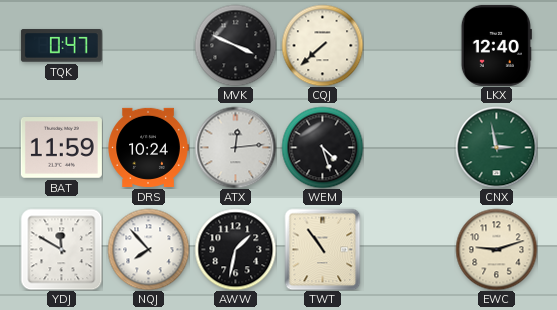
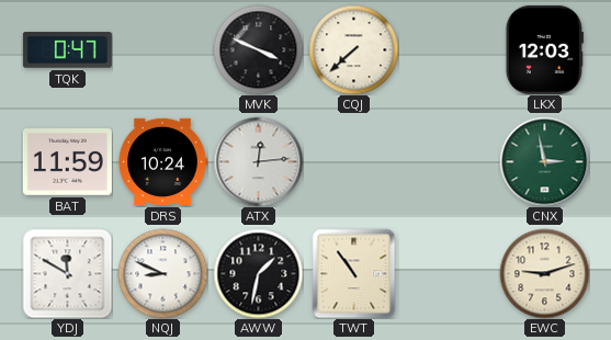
LKX: 12:40 -> 12:03
WEM: 4:27 -> none
NQJ: 7:53 -> 8:49
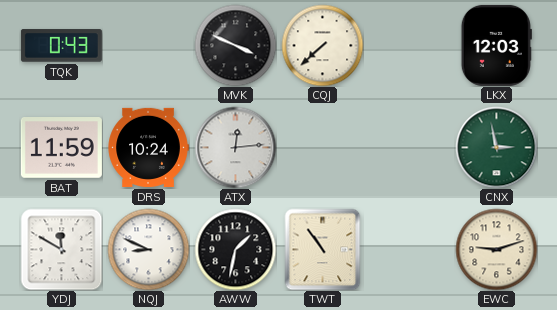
TQK: 0:47 -> 0:43
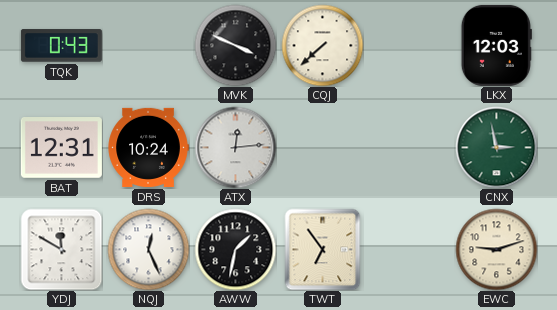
BAT: 11:59 -> 12:31
NQJ: 8:49 -> 12:26
TWT: 10:54 -> 6:54
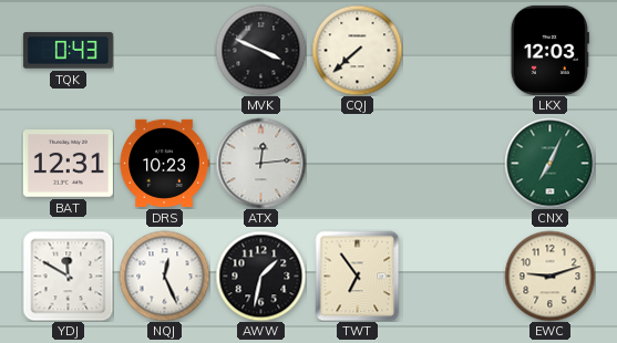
DRS: 10:24 -> 10:23
CNX: 2:58 -> 7:04
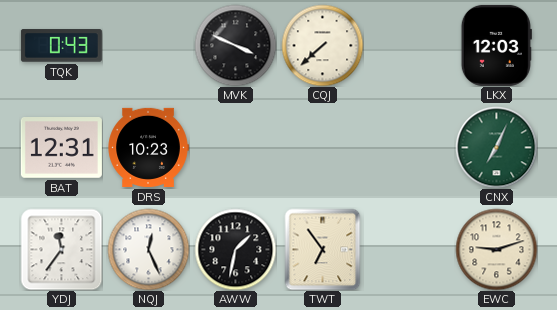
ATX: 12:14 -> none
YDJ: 11:50 -> 11:36
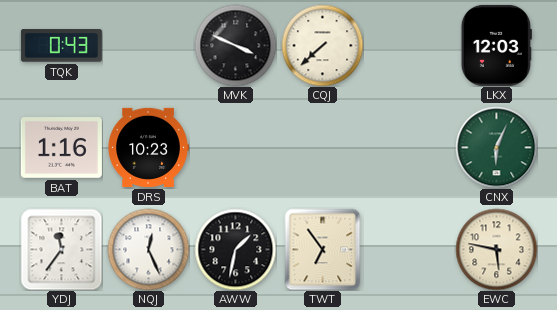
BAT: 12:31 -> 1:16
CNX: 7:04 -> 6:04
EWC: 9:12 -> 5:47
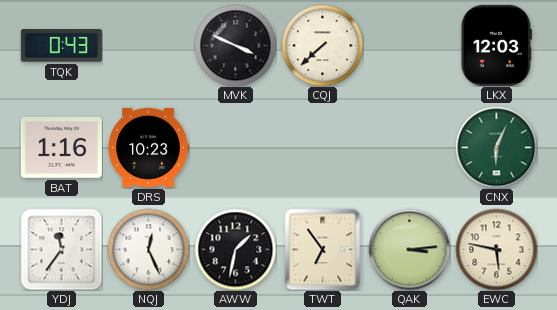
QAK: none -> 3:14
